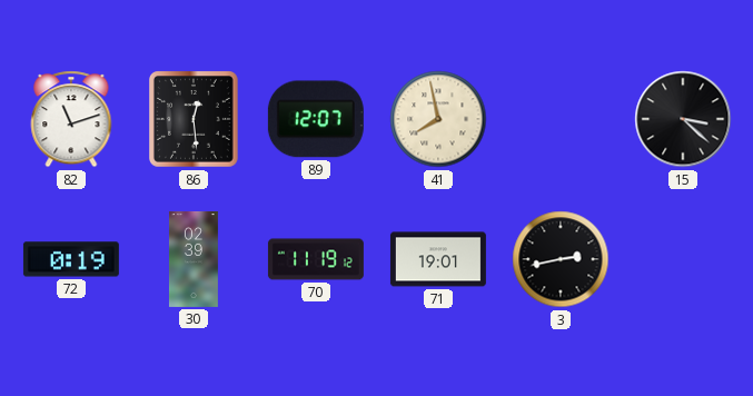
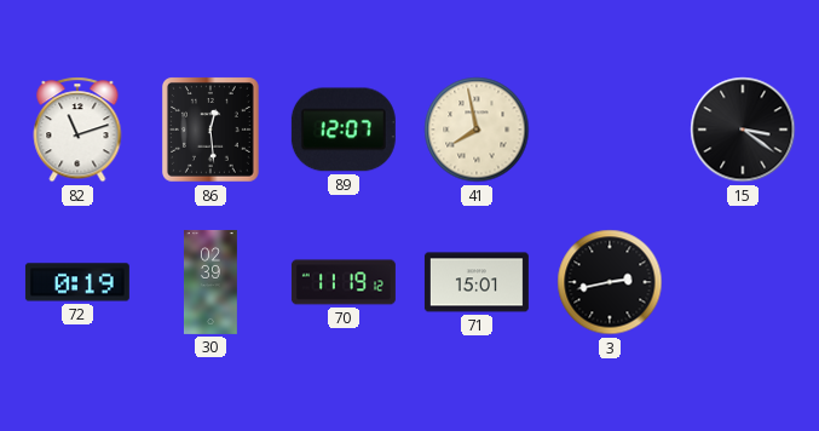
15: 3:22 -> 3:21
71: 19:01 -> 15:01
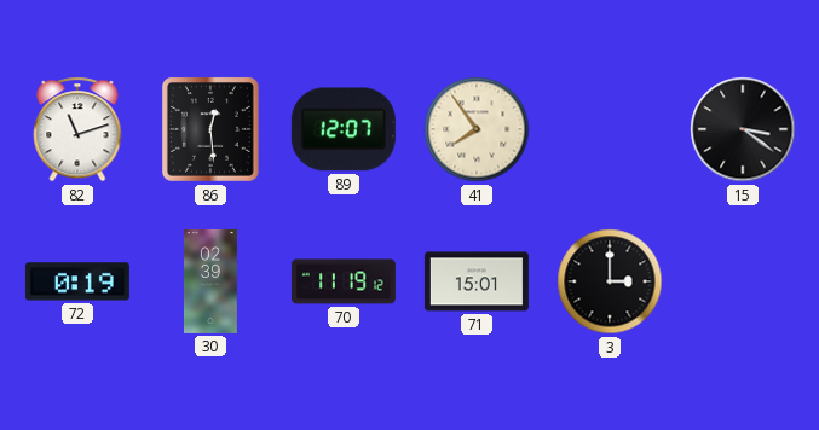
41: 7:58 -> 7:54
3: 2:43 -> 3:00
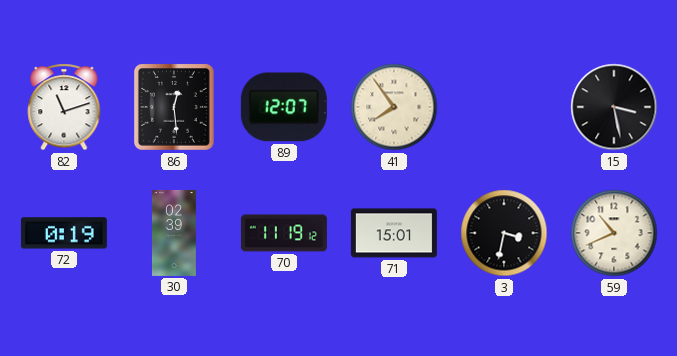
15: 3:21 -> 3:28
3: 3:00 -> 3:32
59: none -> 10:41
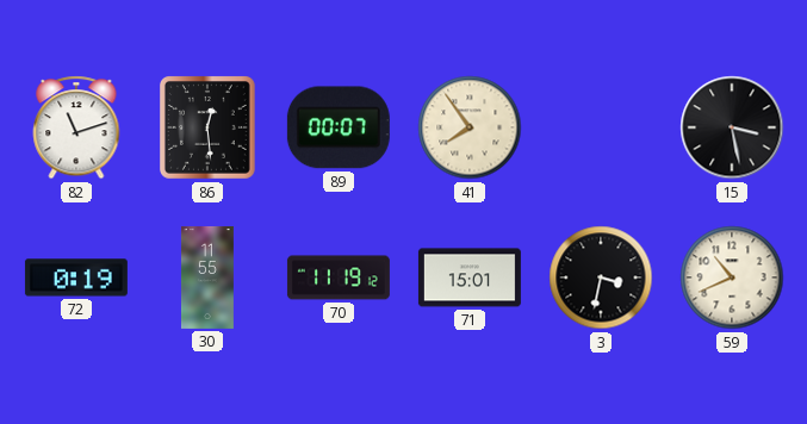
89: 12:07 -> 00:07
30: 02:39 -> 11:55
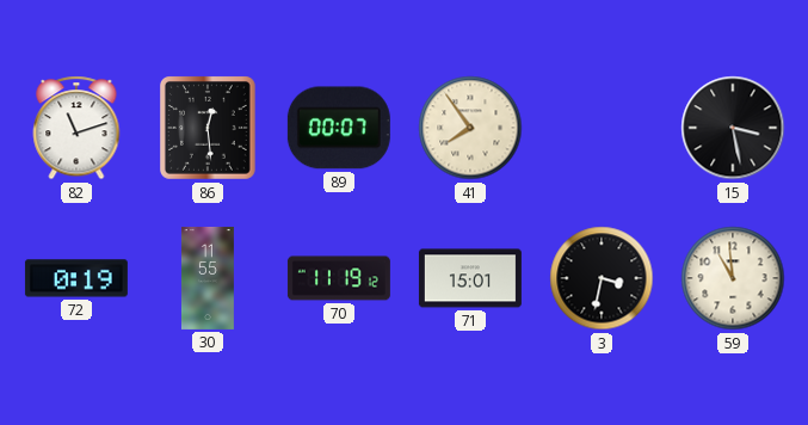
59: 10:41 -> 10:59
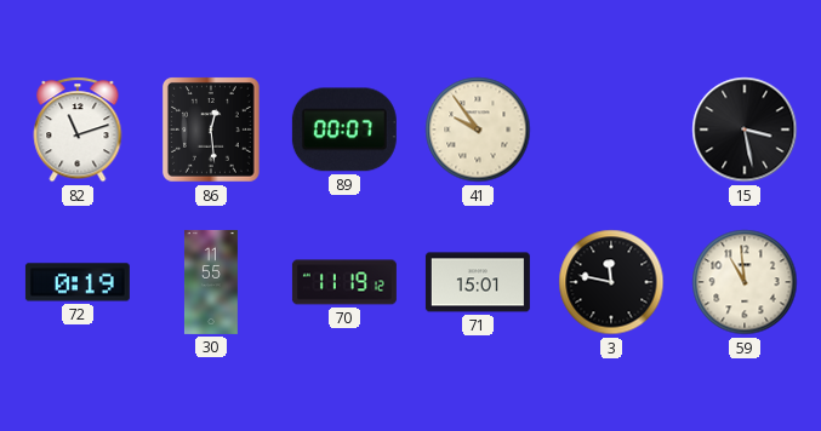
41: 7:54 -> 9:54
3: 3:32 -> 11:47
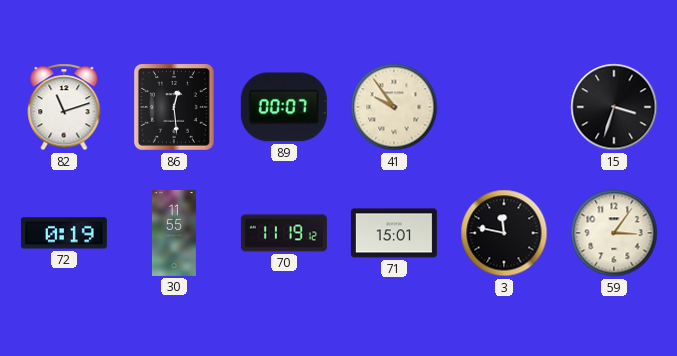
15: 3:28 -> 3:33
59: 10:59 -> 3:06
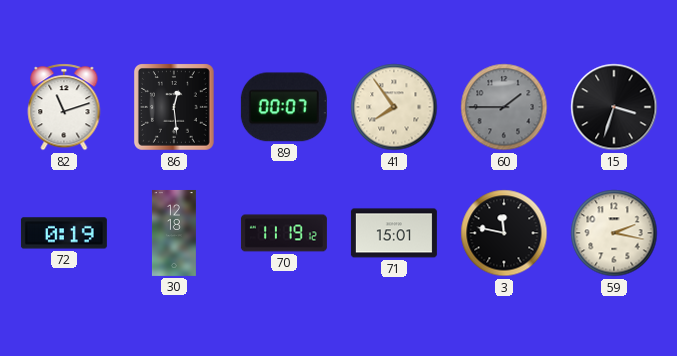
41: 9:54 -> 7:54
60: none -> 1:45
30: 11:55 -> 12:18
59: 3:06 -> 2:17
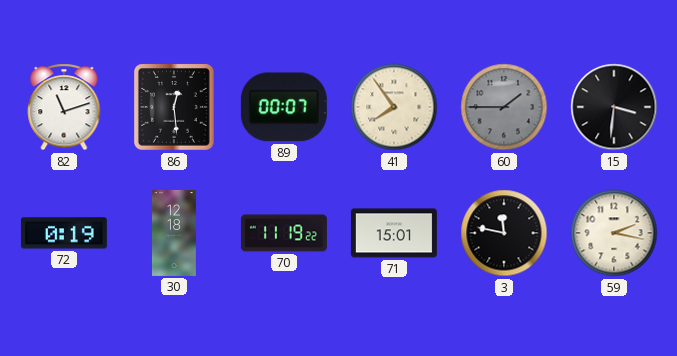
15: 3:33 -> 3:31
70: 11:19:12 -> 11:19:22
